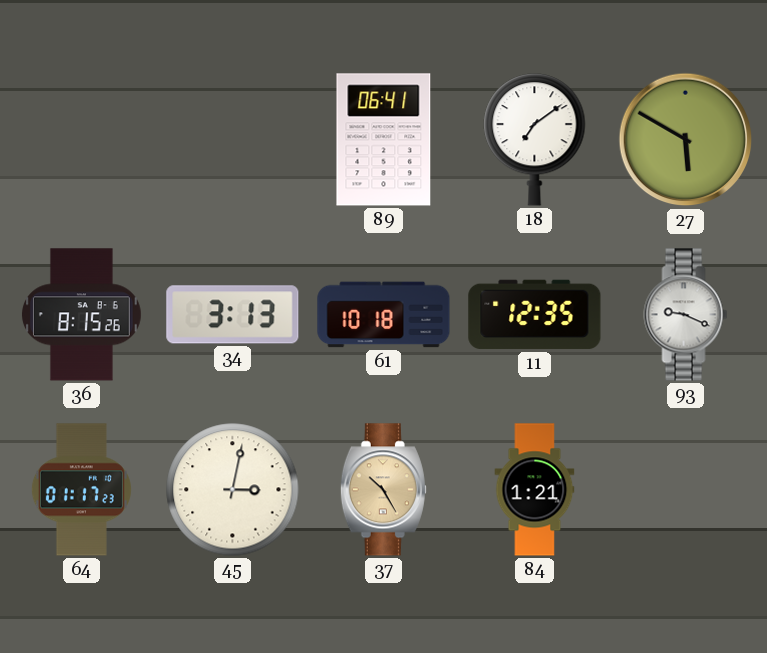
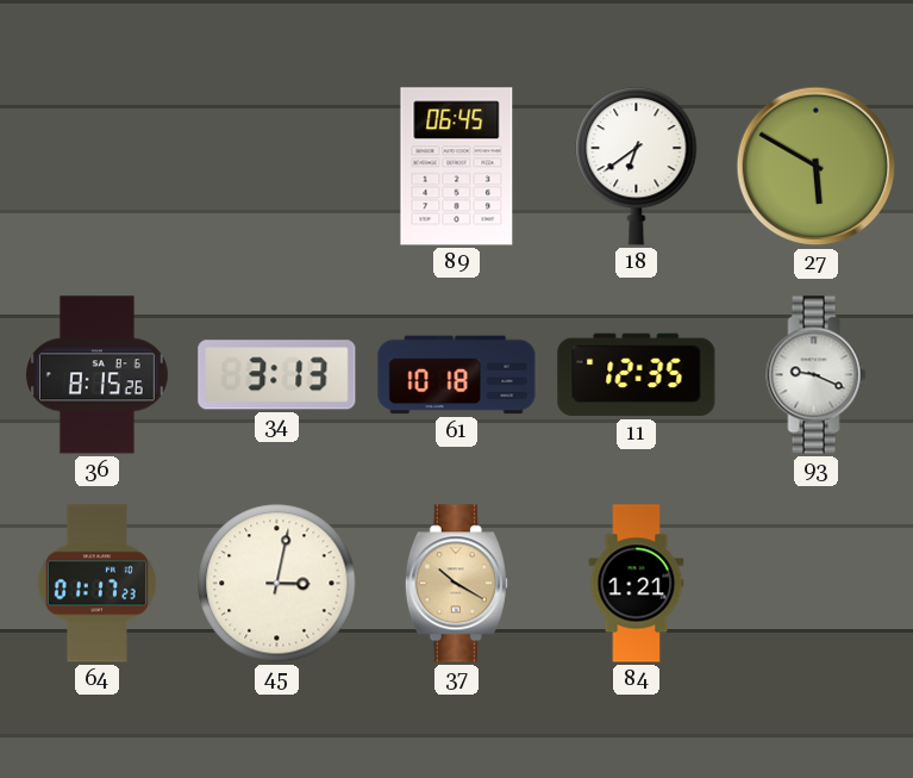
89: 06:41 -> 06:45
18: 7:09 -> 6:39
37: 10:25 -> 10:20
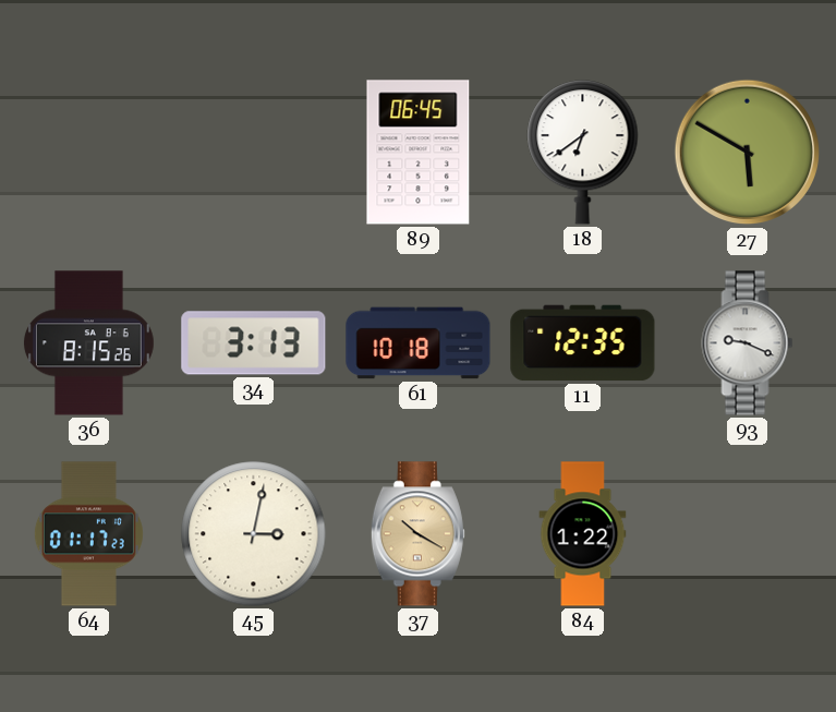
84: 1:21 -> 1:22
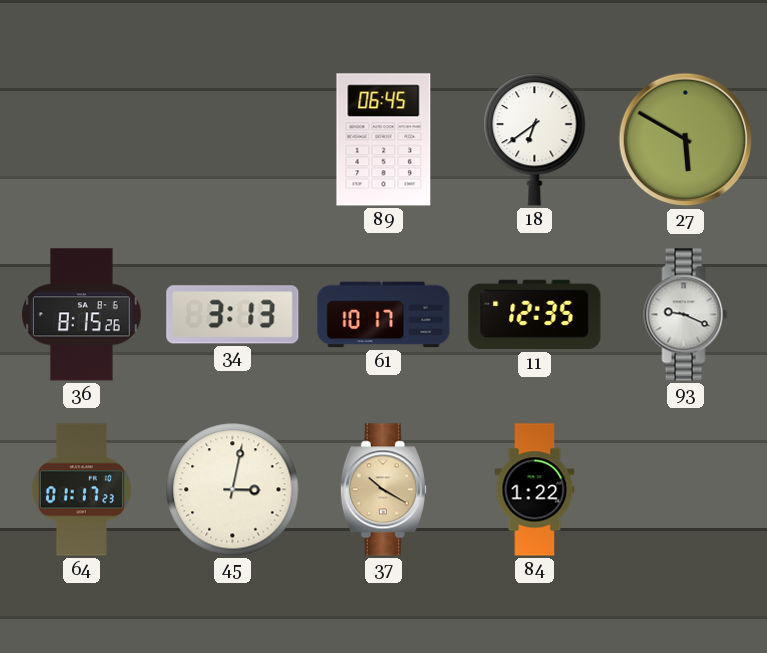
61: 10:18 -> 10:17
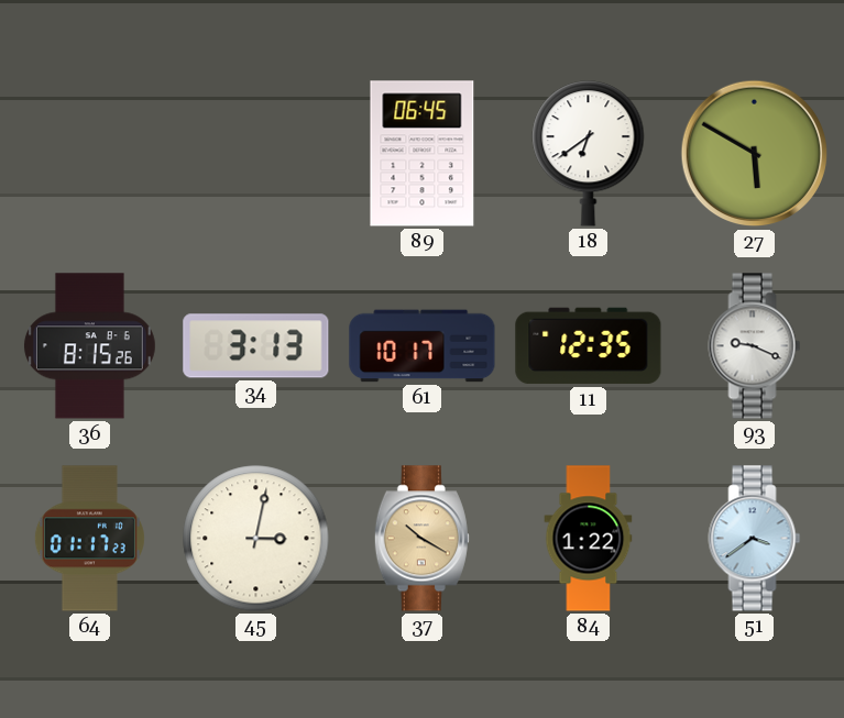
51: none -> 3:39
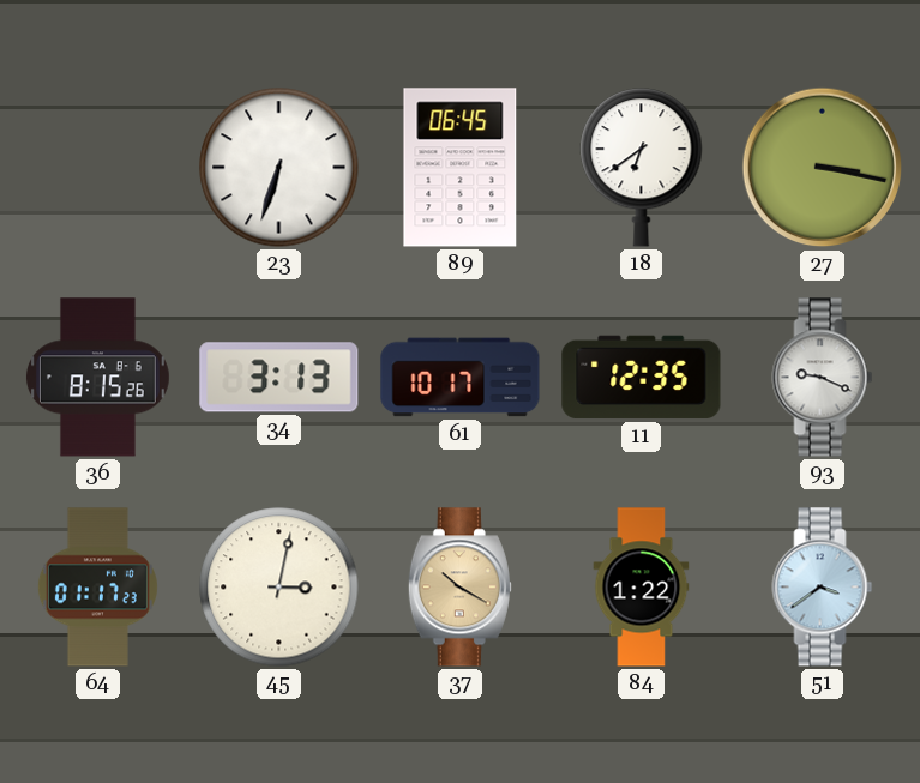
23: none -> 6:33
27: 5:50 -> 3:17
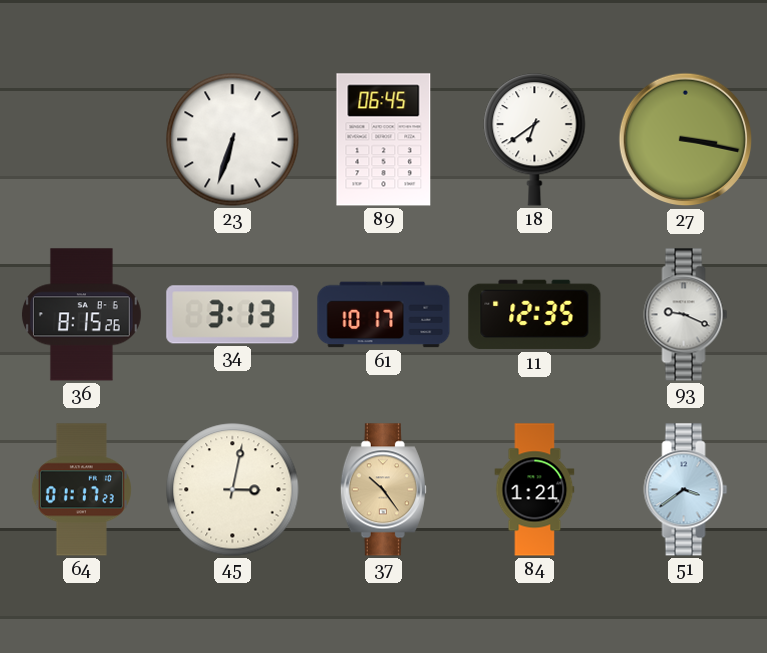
37: 10:20 -> 10:24
84: 1:22 -> 1:21
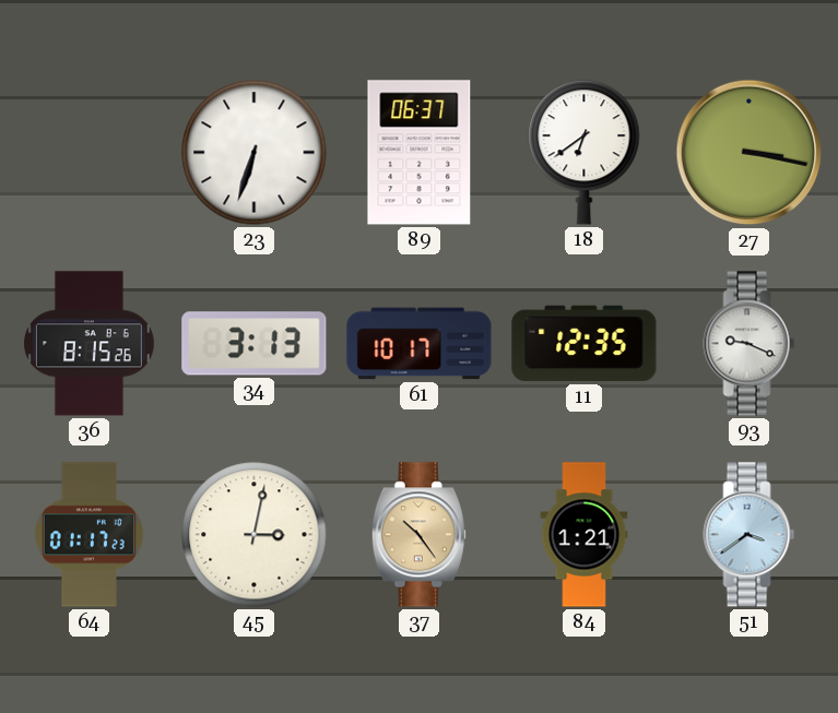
89: 06:45 -> 06:37
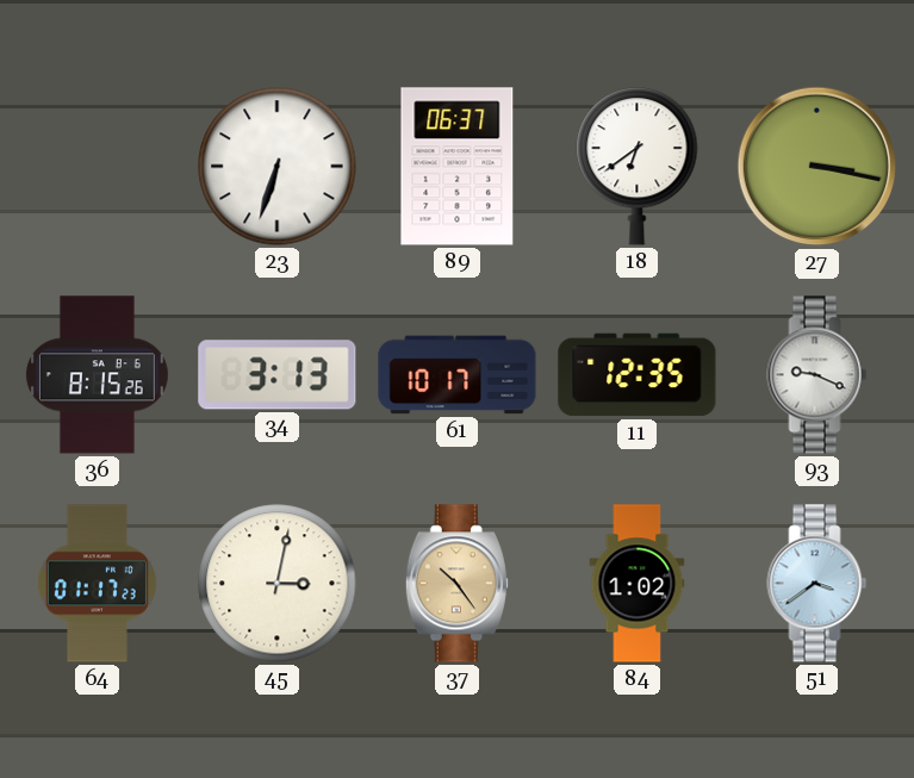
84: 1:21 -> 1:02
